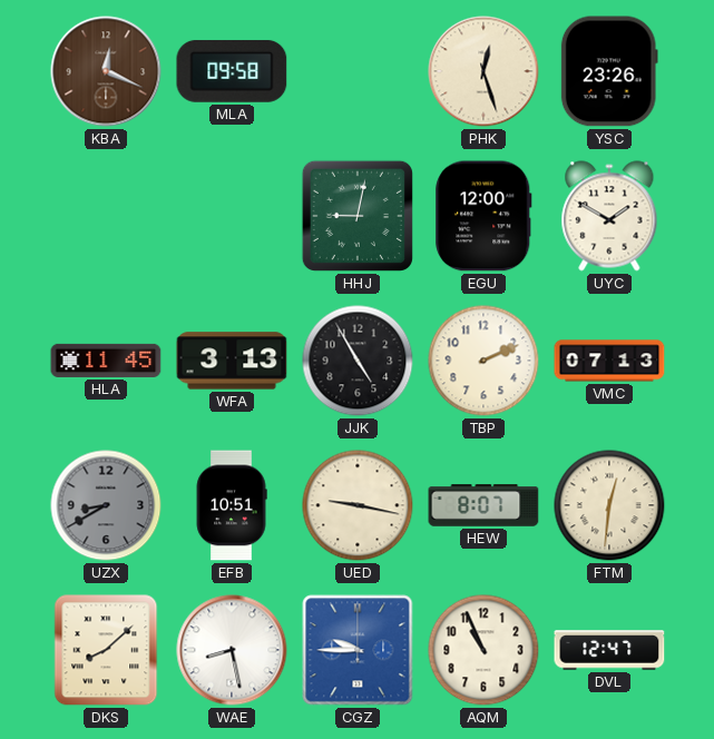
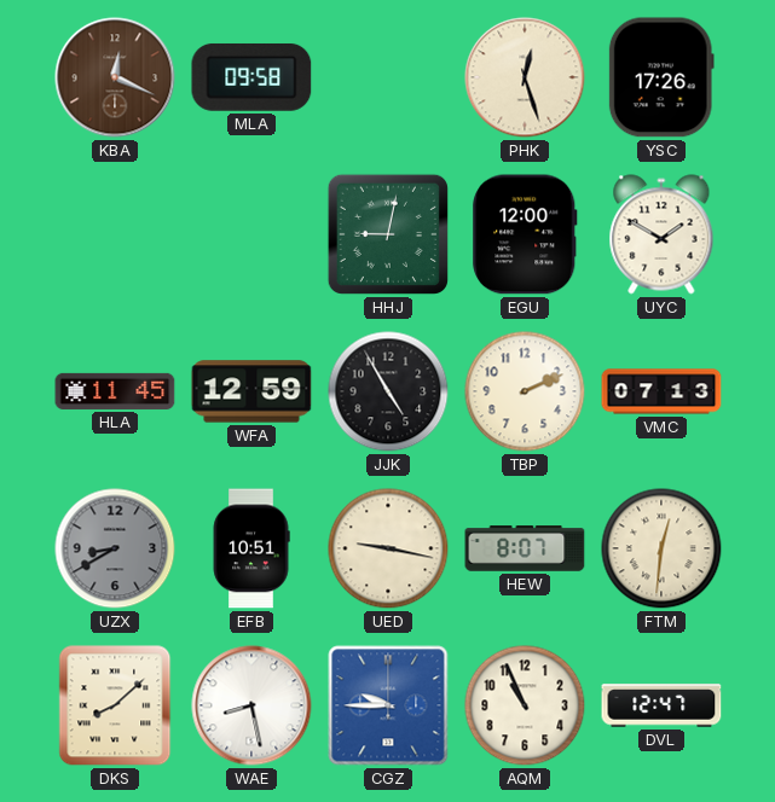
YSC: 23:26 -> 17:26
WFA: 3:13 -> 12:59
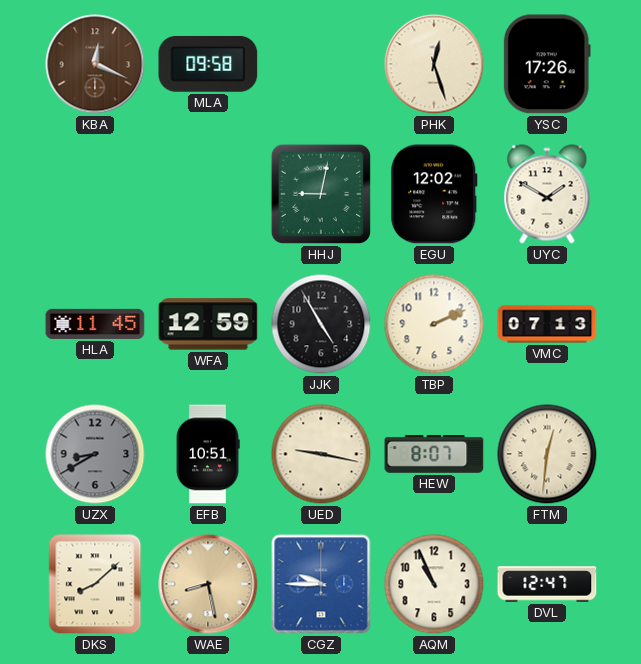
EGU: 12:00 -> 12:02
WAE dial: white -> champagne
